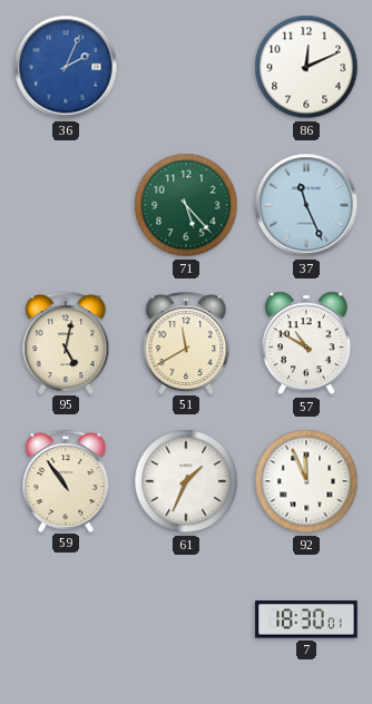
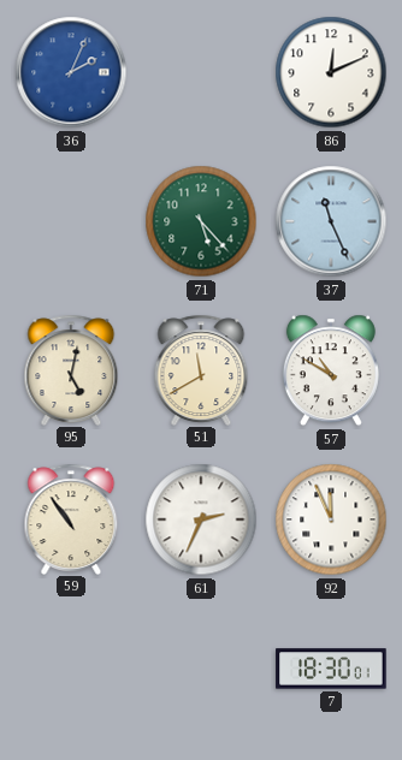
61: 1:34 -> 2:34
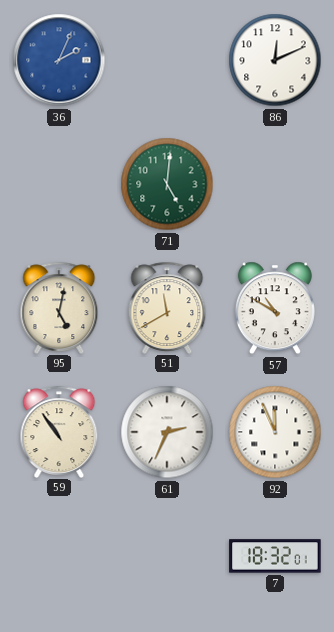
71: 5:23 -> 5:01
37: 11:26 -> none
7: 18:30 -> 18:32
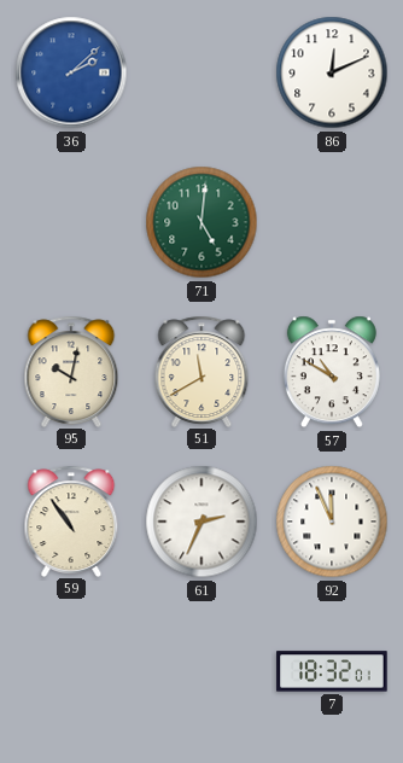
36: 2:04 -> 2:08
95: 5:02 -> 10:02
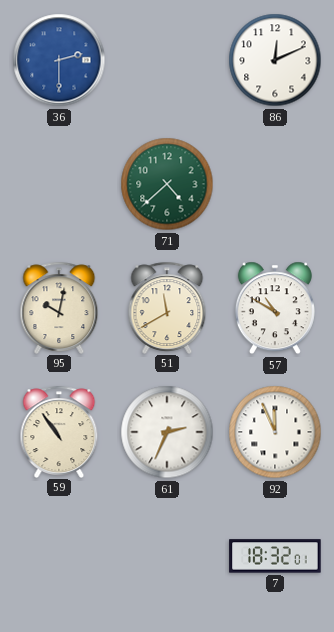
36: 2:08 -> 2:30
71: 5:01 -> 4:38
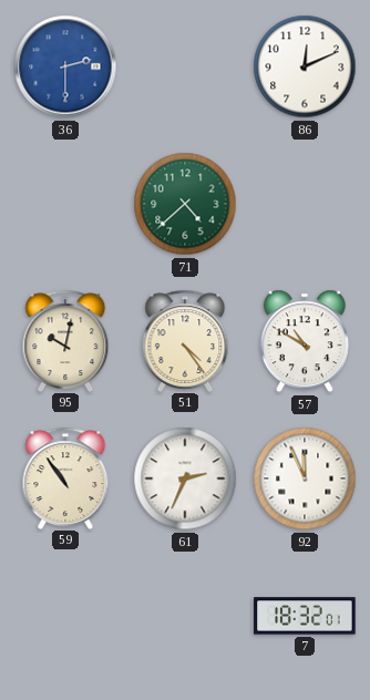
51: 11:40 -> 4:24
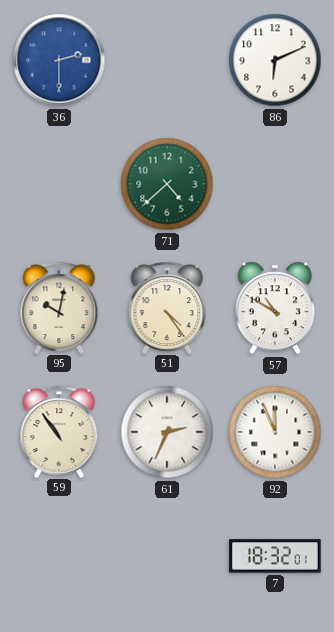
86: 12:11 -> 6:11
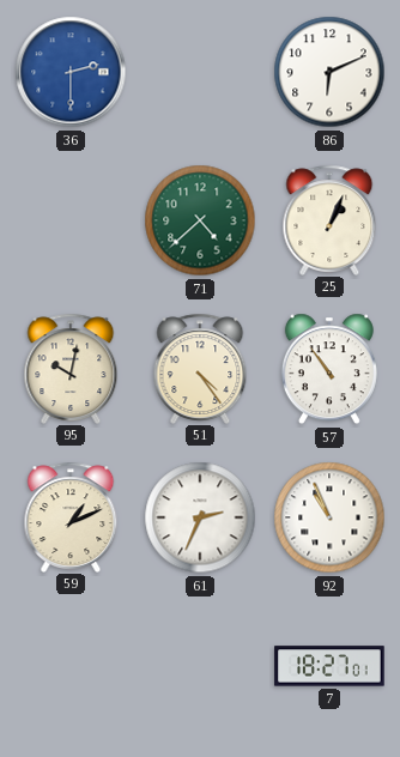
25: none -> 1:04
57: 10:50 -> 10:54
59: 10:54 -> 1:11
92: 11:56 -> 10:56
7: 18:32 -> 18:27
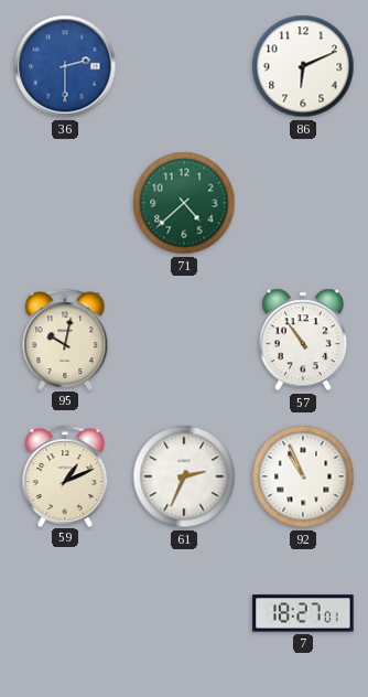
25: 1:04 -> none
51: 4:24 -> none
